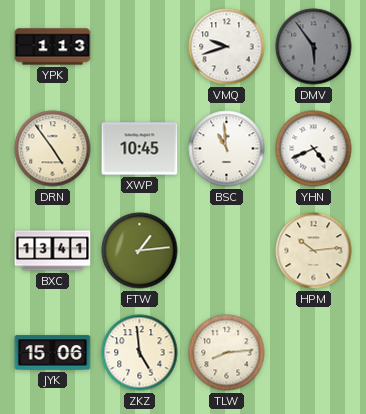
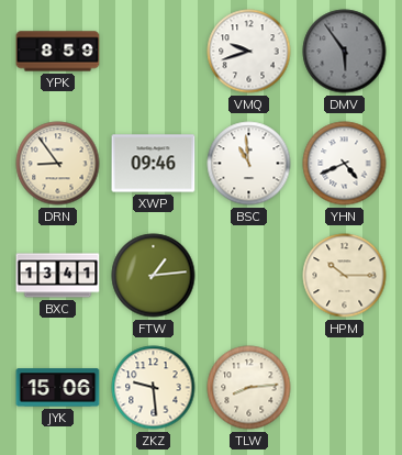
YPK: 1:13 -> 8:59
DRN: 4:54 -> 8:54
XWP: 10:45 -> 09:46
HPM: 10:14 -> 10:15
ZKZ: 4:59 -> 9:29
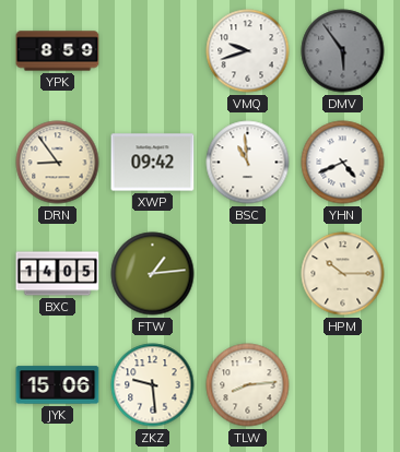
XWP: 09:46 -> 09:42
BXC: 13:41 -> 14:05
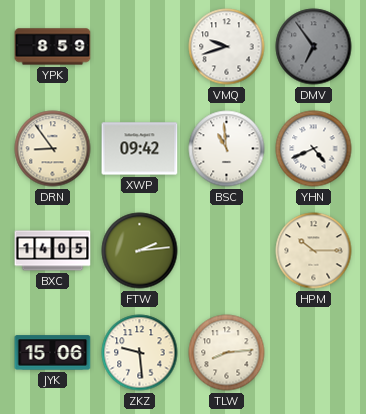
DMV: 5:54 -> 6:54
FTW: 1:14 -> 2:14
